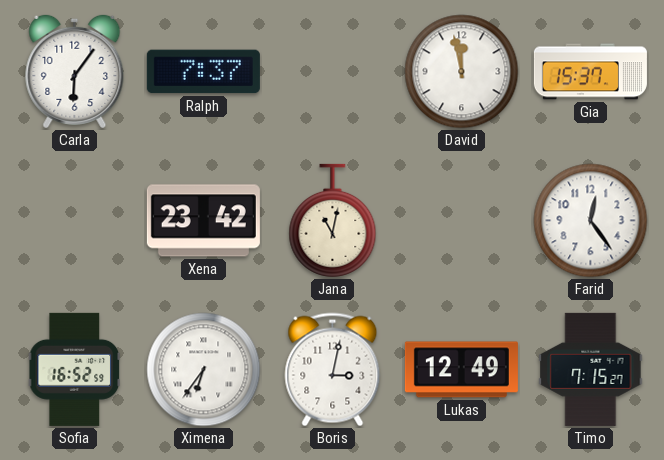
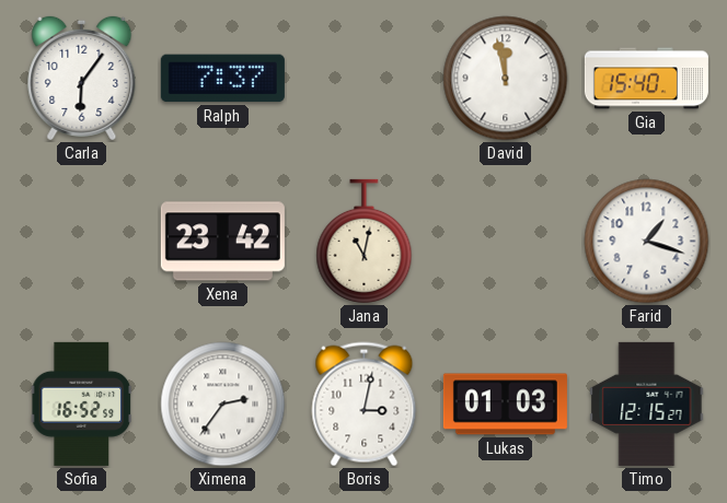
Gia: 15:37 -> 15:40
Farid: 12:24 -> 1:18
Ximena: 6:36 -> 2:36
Lukas: 12:49 -> 01:03
Timo: 7:15 -> 12:15
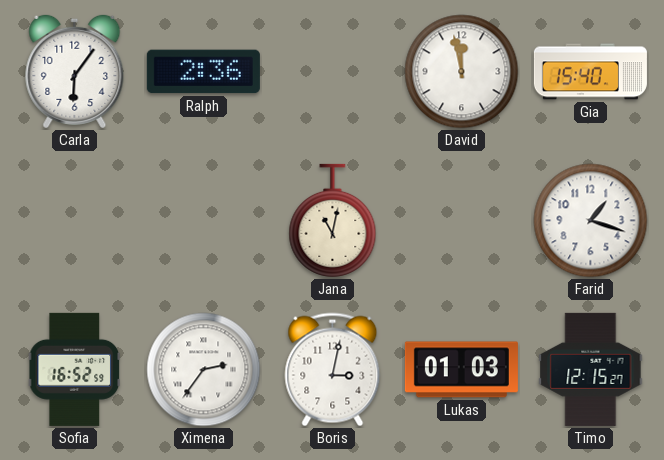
Ralph: 7:37 -> 2:36
Xena: 23:42 -> none
